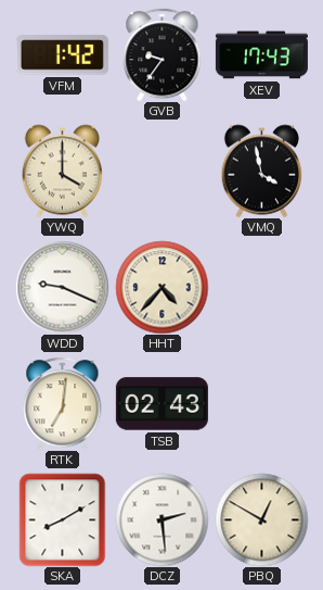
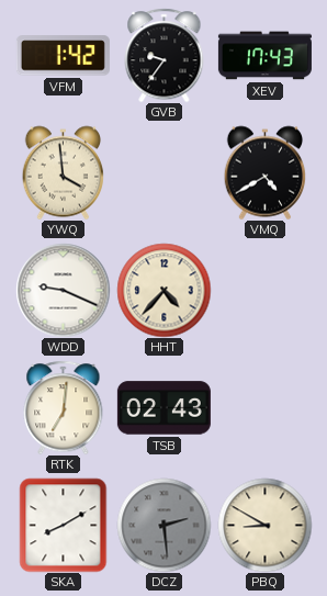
YWQ: 4:00 -> 3:59
VMQ: 3:58 -> 4:40
DCZ dial: white -> grey
PBQ: 12:50 -> 8:50
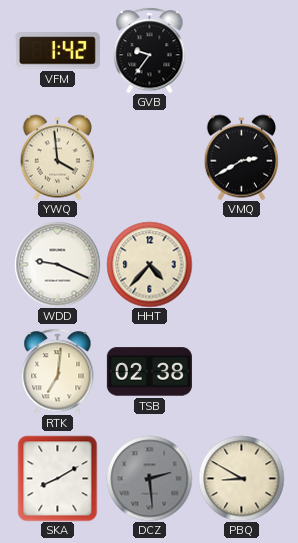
XEV: 17:43 -> none
VMQ: 4:40 -> 2:40
TSB: 02:43 -> 02:38
